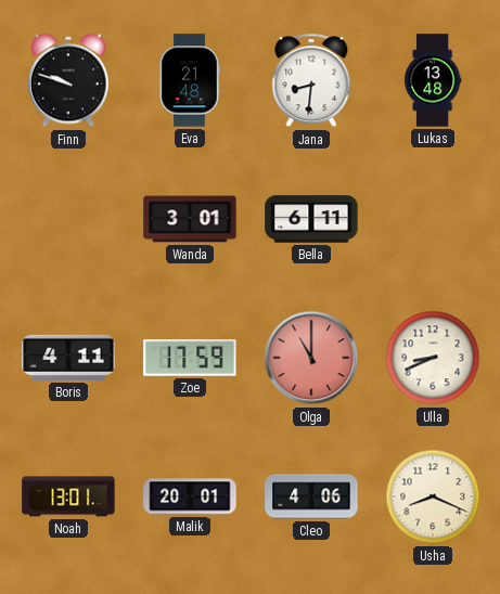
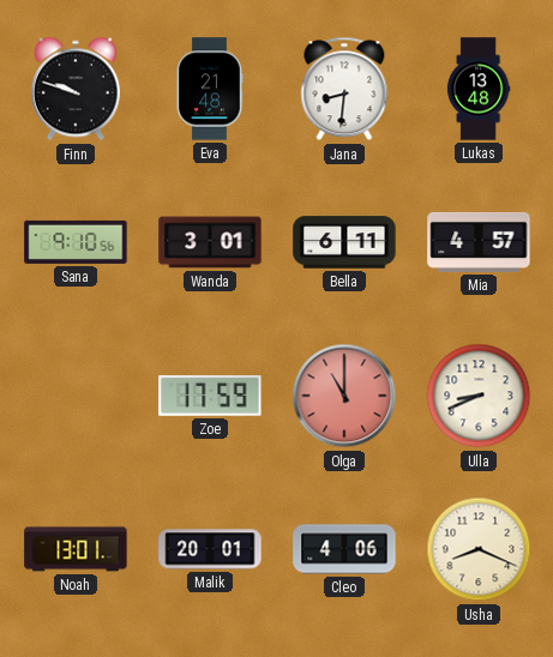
Sana: none -> 9:10
Mia: none -> 4:57
Boris: 4:11 -> none
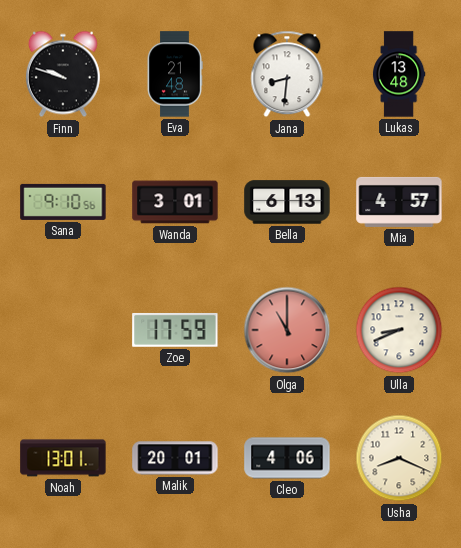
Bella: 6:11 -> 6:13
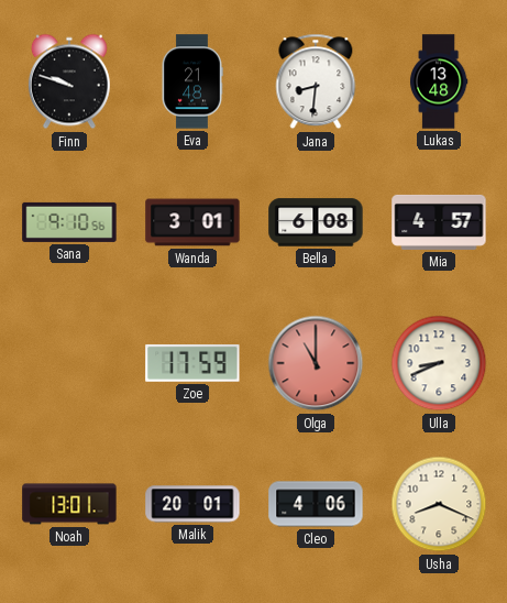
Bella: 6:13 -> 6:08
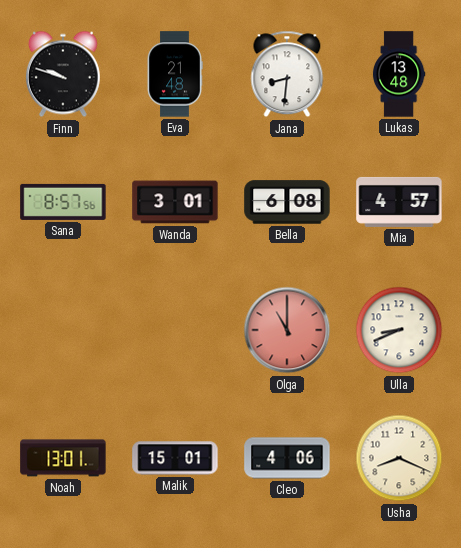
Sana: 9:10 -> 8:57
Zoe: 17:59 -> none
Malik: 20:01 -> 15:01
